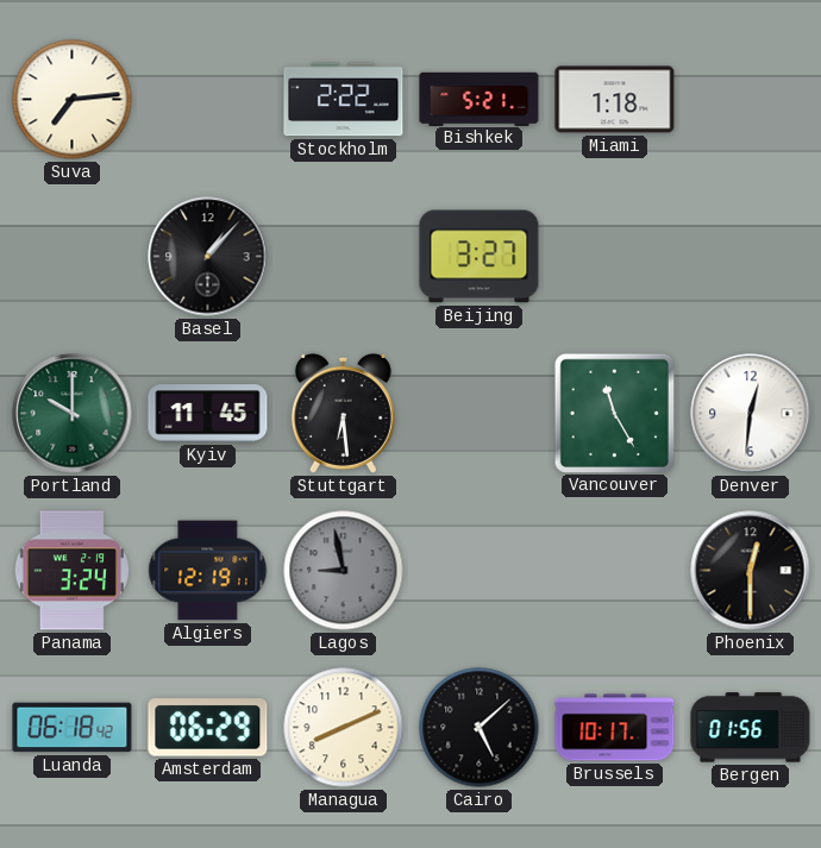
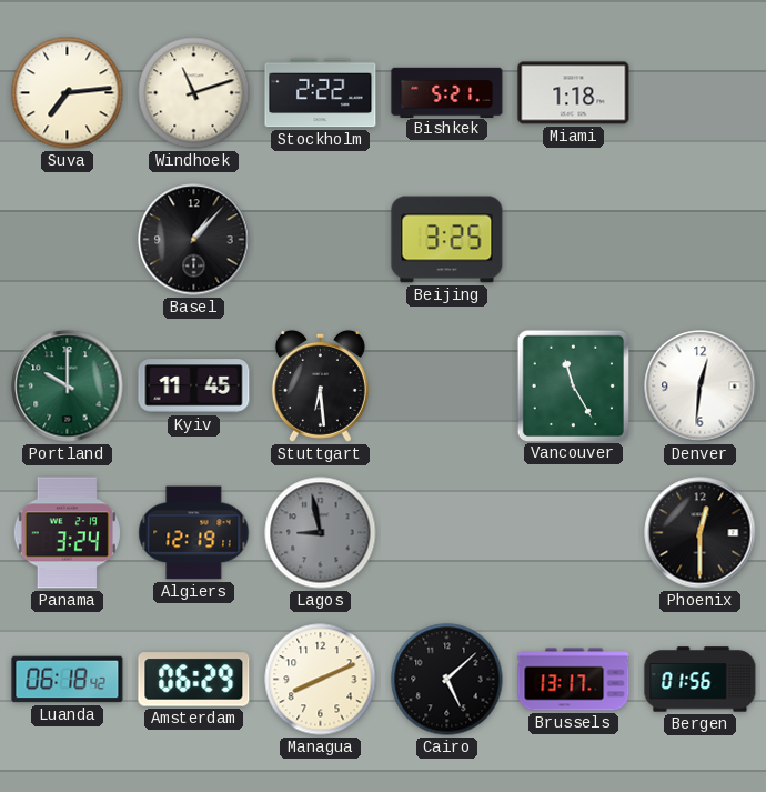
Windhoek: none -> 11:12
Beijing: 3:27 -> 3:25
Brussels: 10:17 -> 13:17
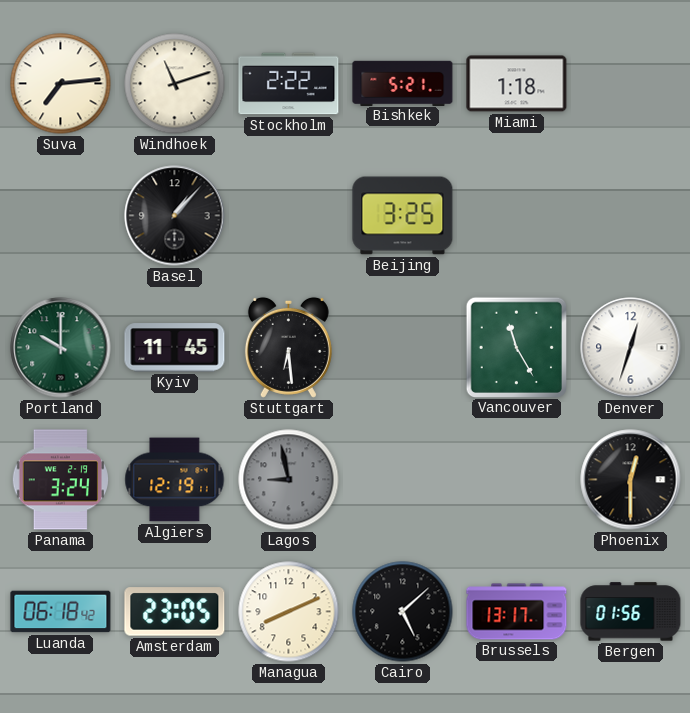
Denver: 12:31 -> 12:33
Amsterdam: 06:29 -> 23:05
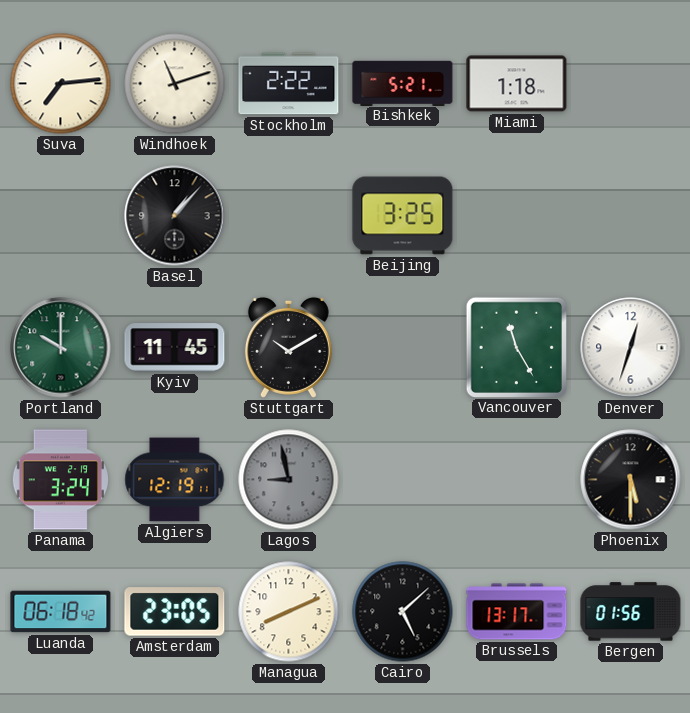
Stuttgart: 6:29 -> 10:10
Phoenix: 12:30 -> 5:30
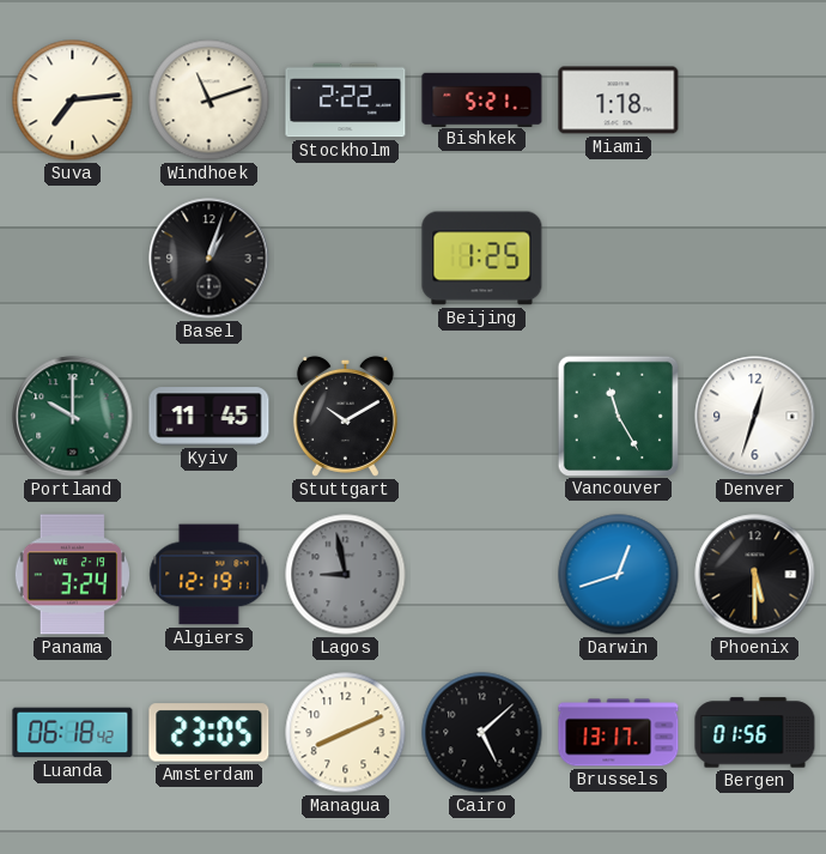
Basel: 1:07 -> 1:03
Beijing: 3:25 -> 1:25
Darwin: none -> 12:42
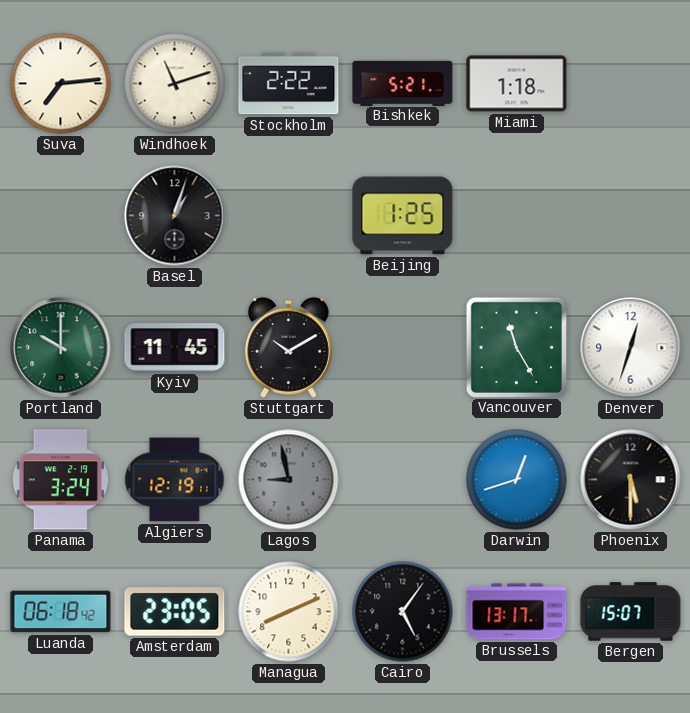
Cairo: 5:08 -> 5:06
Bergen: 01:56 -> 15:07
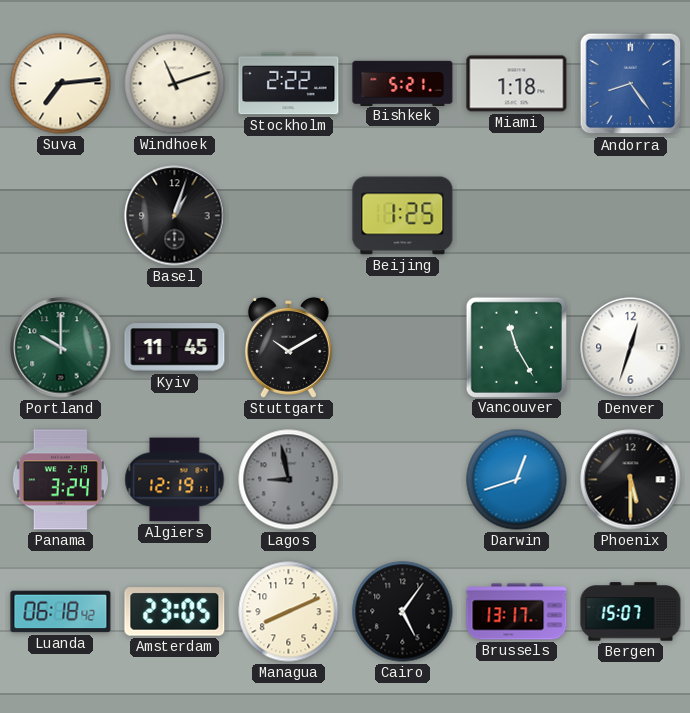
Andorra: none -> 8:24
